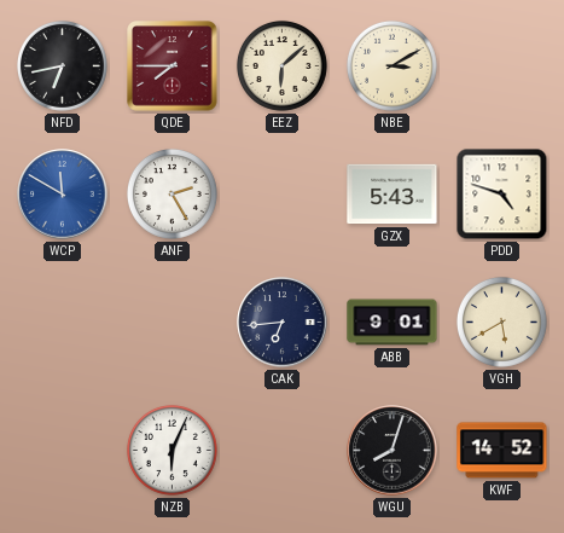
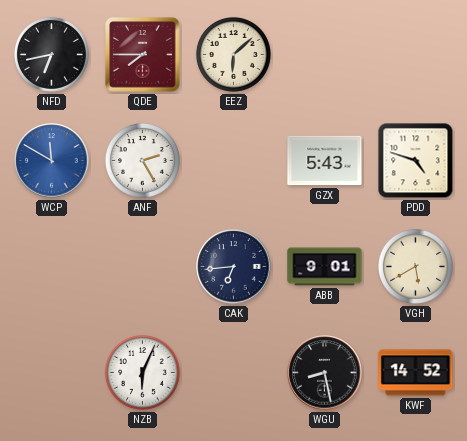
NBE: 3:10 -> none
WGU: 8:03 -> 8:28
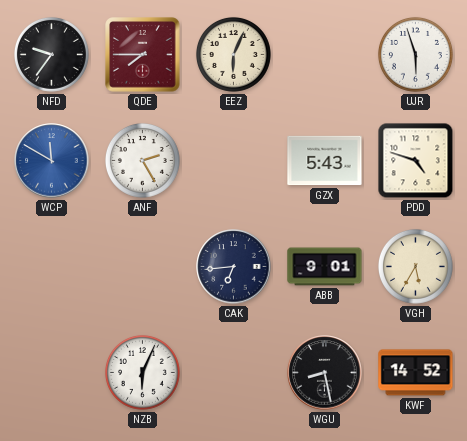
NFD: 6:43 -> 9:36
EEZ: 6:08 -> 6:04
UJR: none -> 5:57
VGH: 5:40 -> 5:35
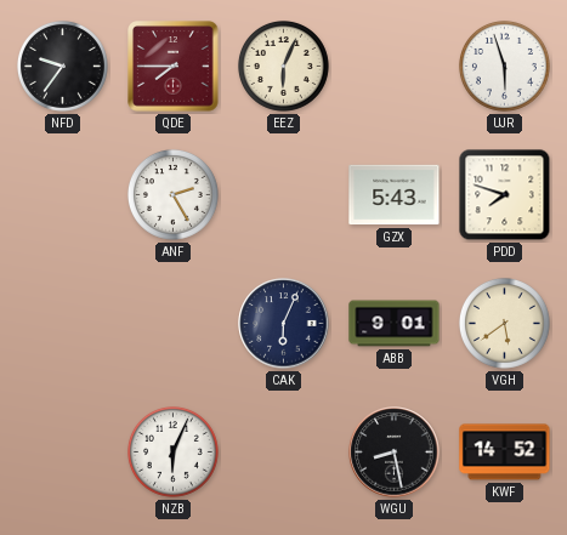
WCP: 11:50 -> none
PDD: 4:48 -> 7:48
CAK: 6:44 -> 6:04
VGH: 5:35 -> 5:39
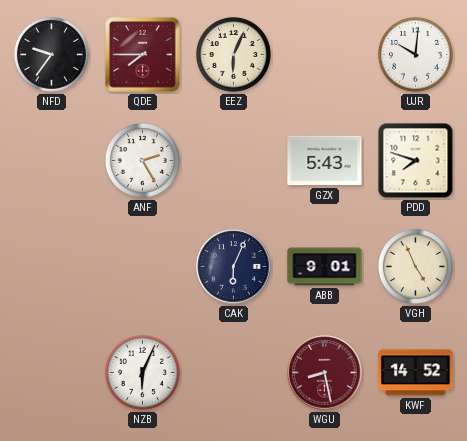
UJR: 5:57 -> 10:01
VGH: 5:39 -> 4:56
WGU dial: black -> burgundy
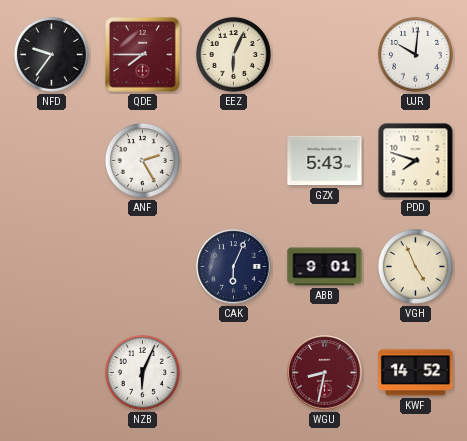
WGU: 8:28 -> 8:32
